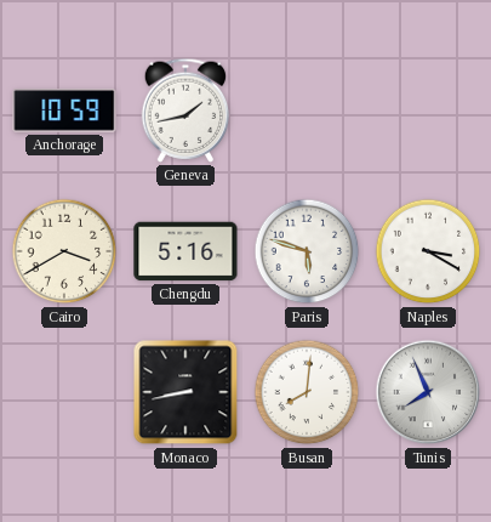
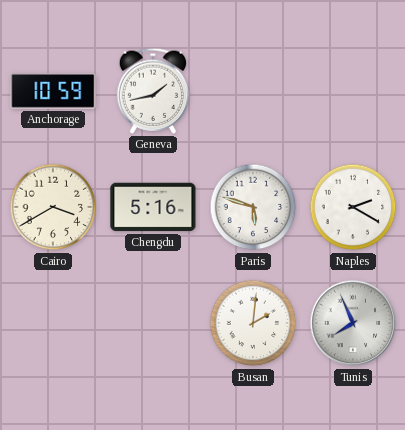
Naples: 3:20 -> 2:20
Monaco: 8:43 -> none
Busan: 8:01 -> 2:01
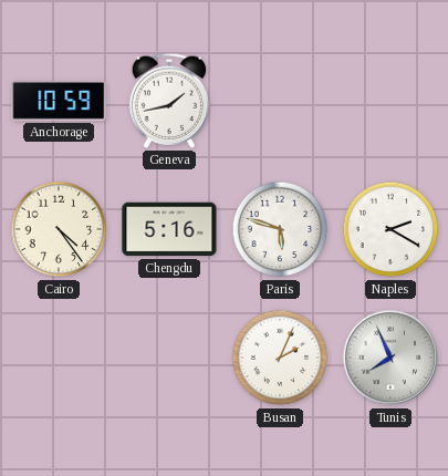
Cairo: 3:40 -> 4:24
Busan: 2:01 -> 2:04
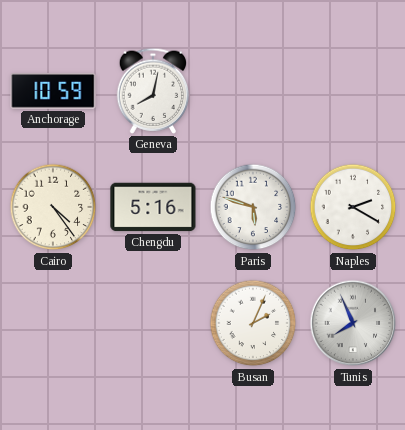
Geneva: 1:43 -> 8:02
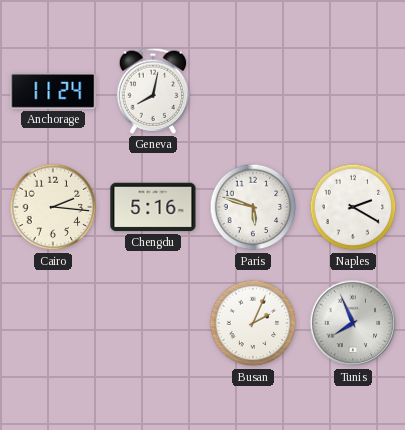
Anchorage: 10:59 -> 11:24
Cairo: 4:24 -> 2:16
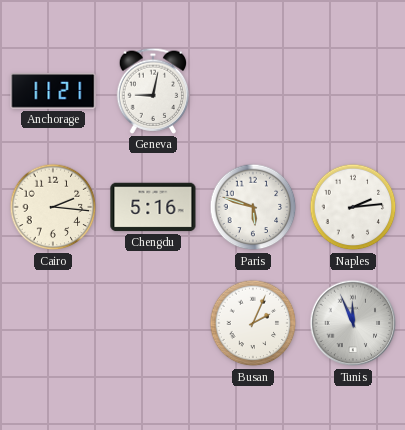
Anchorage: 11:24 -> 11:21
Geneva: 8:02 -> 9:02
Naples: 2:20 -> 2:14
Tunis: 7:56 -> 11:56
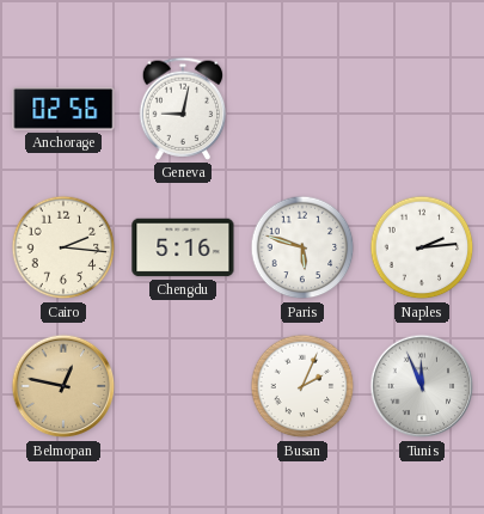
Anchorage: 11:21 -> 02:56
Belmopan: none -> 12:47
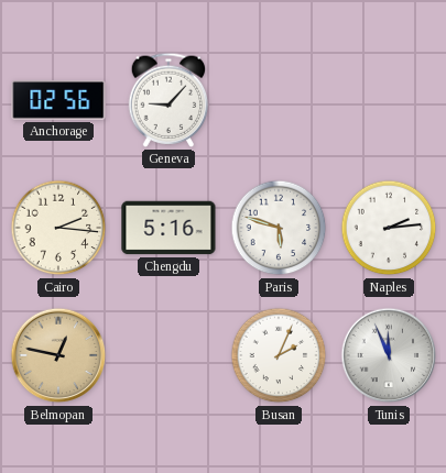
Geneva: 9:02 -> 9:07
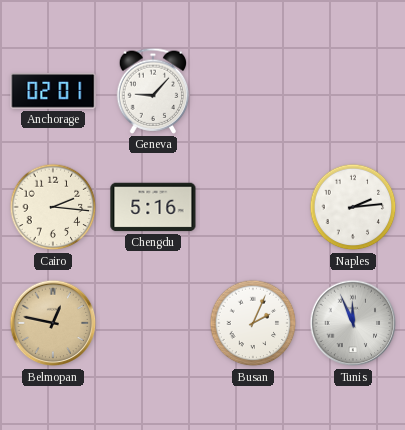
Anchorage: 02:56 -> 02:01
Paris: 5:48 -> none
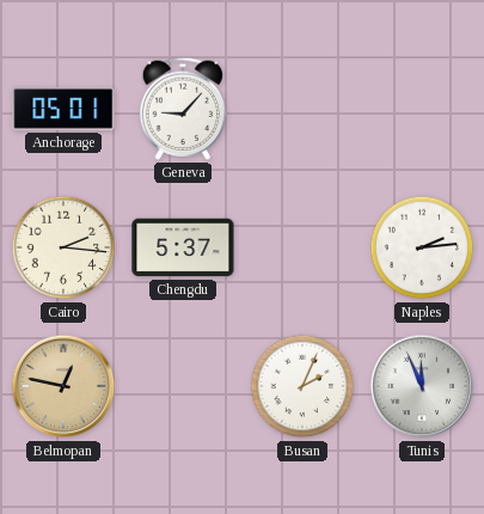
Anchorage: 02:01 -> 05:01
Chengdu: 5:16 -> 5:37
